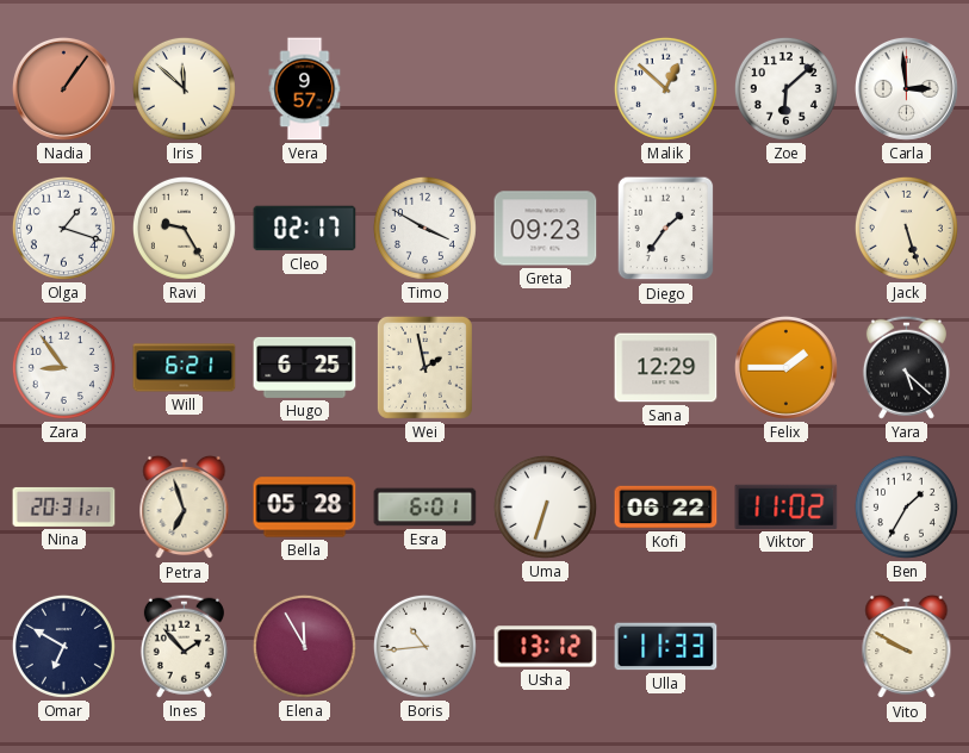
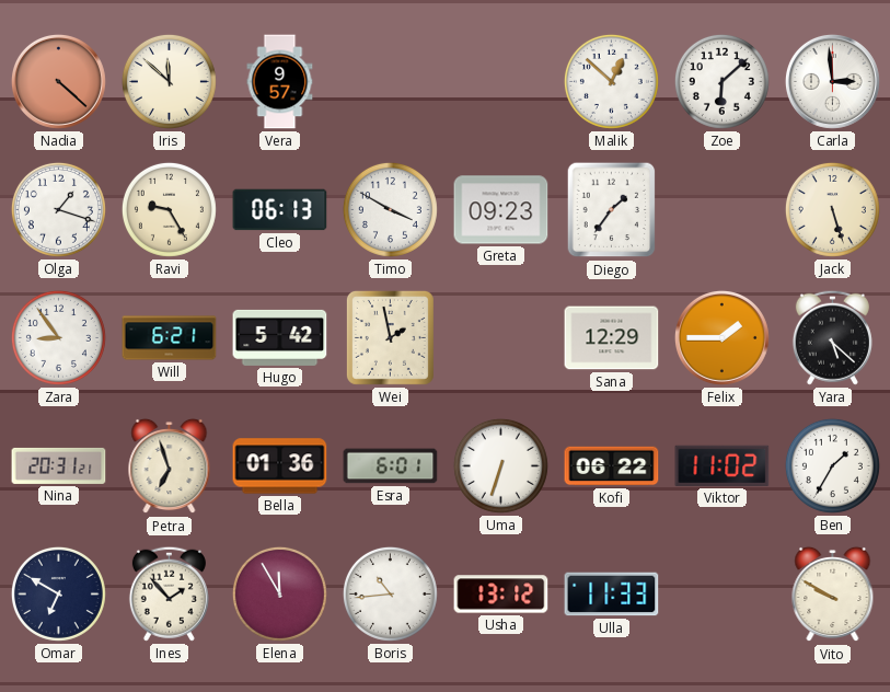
Nadia: 1:06 -> 4:22
Cleo: 02:17 -> 06:13
Hugo: 6:25 -> 5:42
Bella: 05:28 -> 01:36
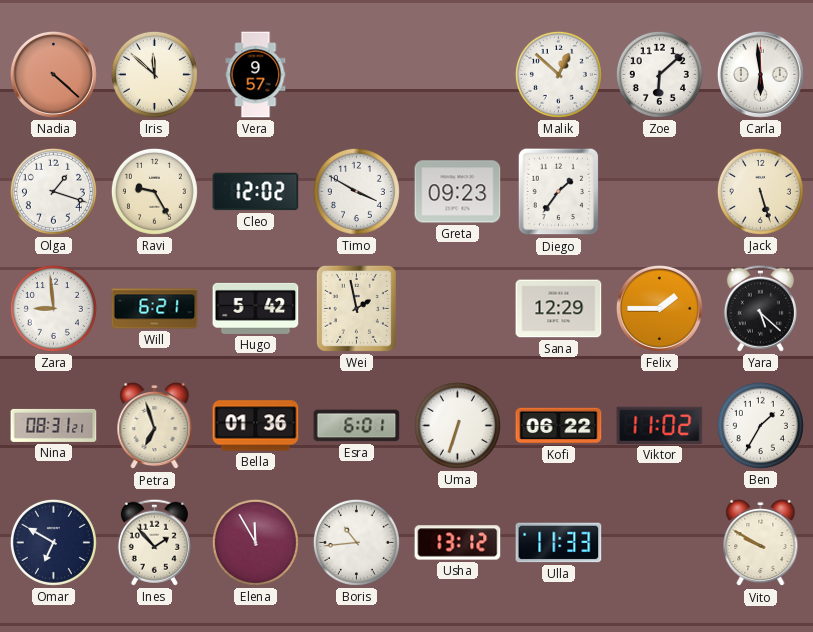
Carla: 2:59 -> 5:59
Cleo: 06:13 -> 12:02
Zara: 8:54 -> 8:59
Nina: 20:31 -> 08:31
